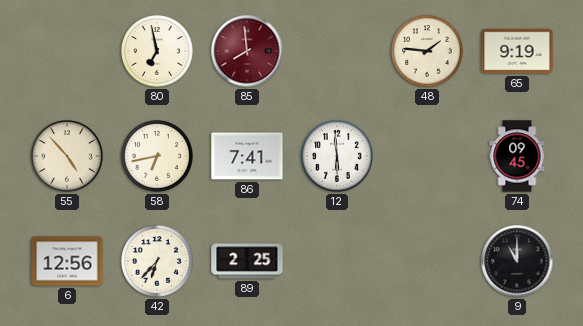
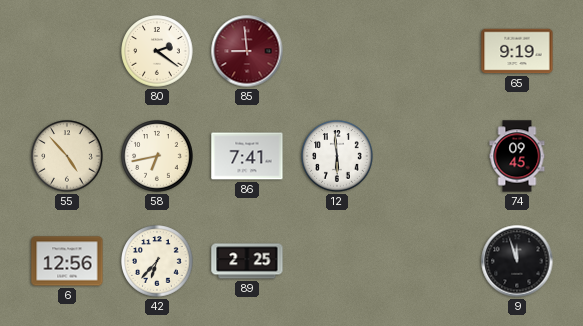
80: 6:58 -> 2:21
85: 7:59 -> 8:59
48: 1:46 -> none
9: 11:00 -> 11:57
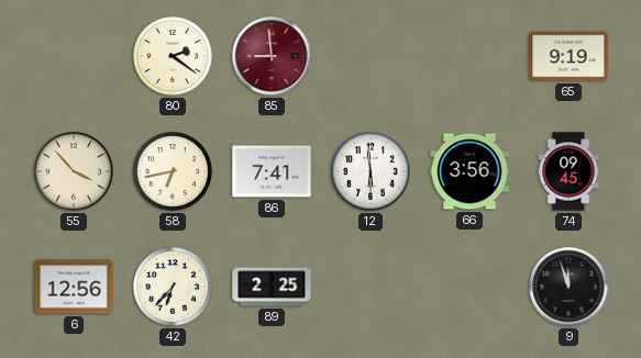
55: 4:53 -> 3:53
66: none -> 3:56
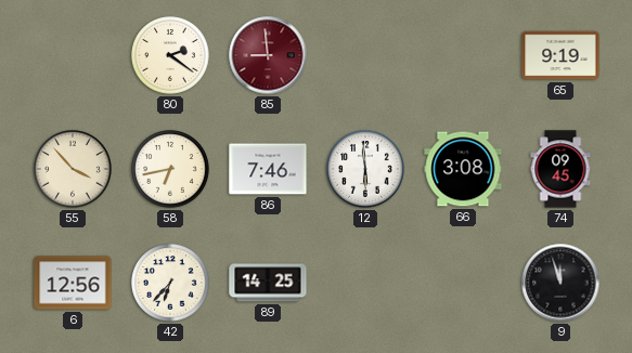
86: 7:41 -> 7:46
66: 3:56 -> 3:08
89: 2:25 -> 14:25
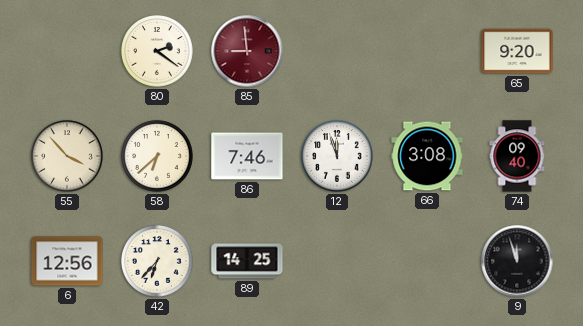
65: 9:19 -> 9:20
58: 6:43 -> 6:38
12: 5:59 -> 11:57
74: 09:45 -> 09:40
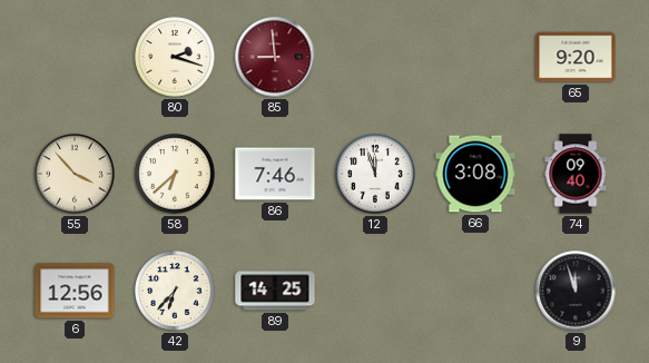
80: 2:21 -> 2:18
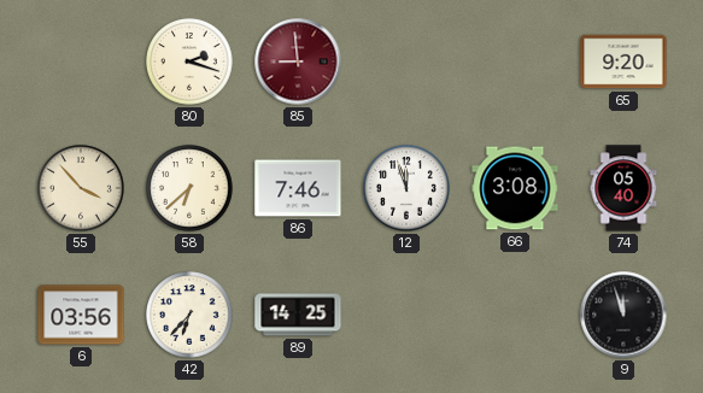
74: 09:40 -> 05:40
6: 12:56 -> 03:56
